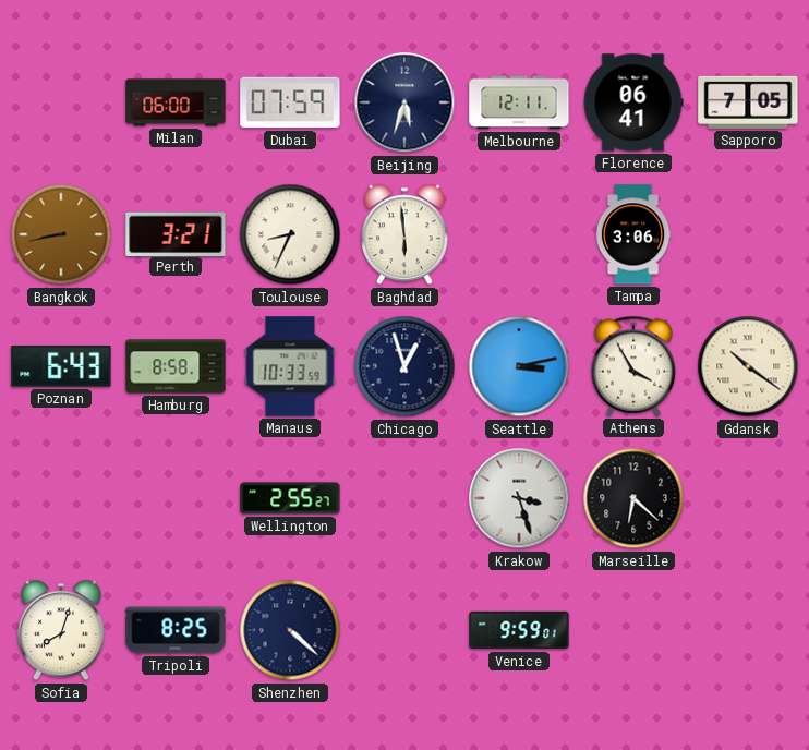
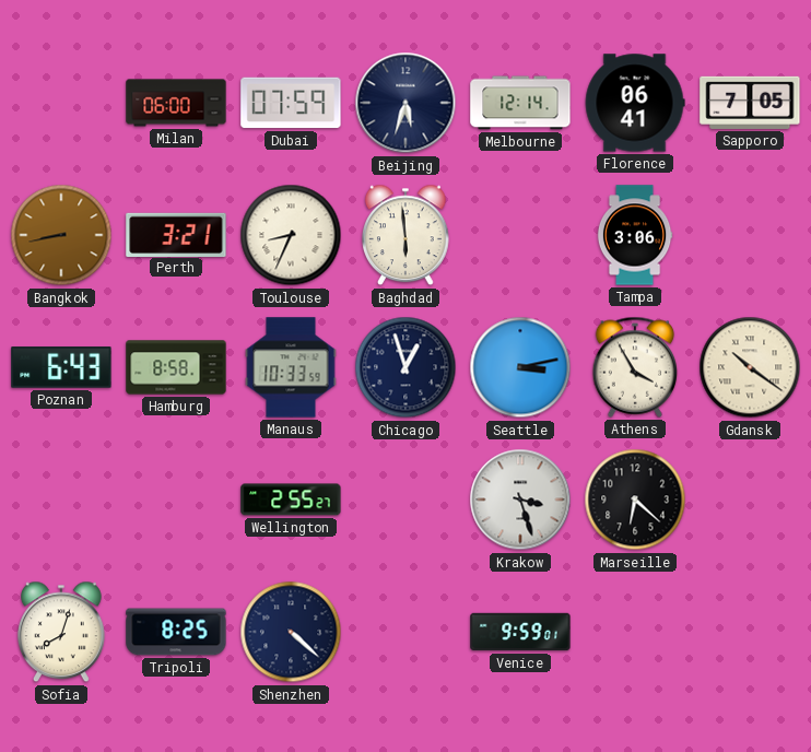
Melbourne: 12:11 -> 12:14
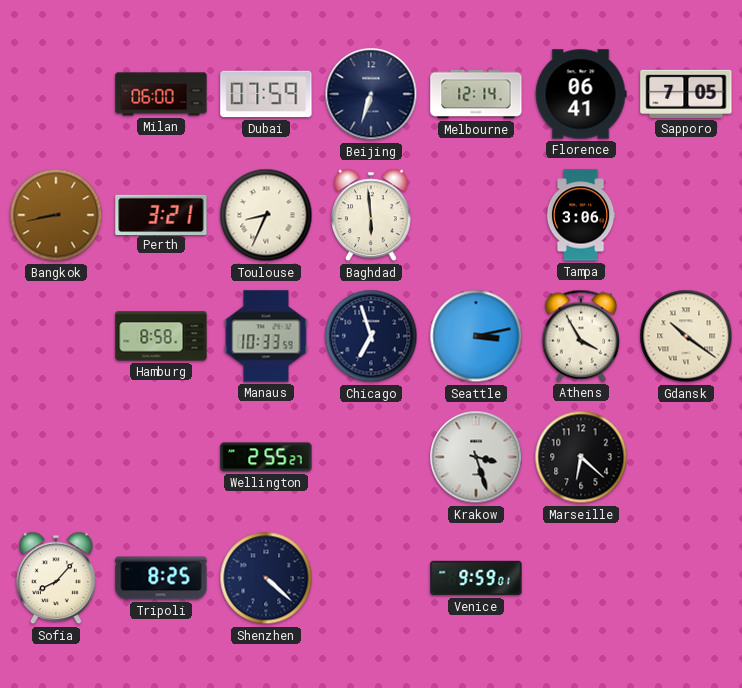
Beijing: 5:33 -> 6:33
Poznan: 6:43 -> none
Chicago: 12:57 -> 6:57
Sofia: 8:03 -> 8:07
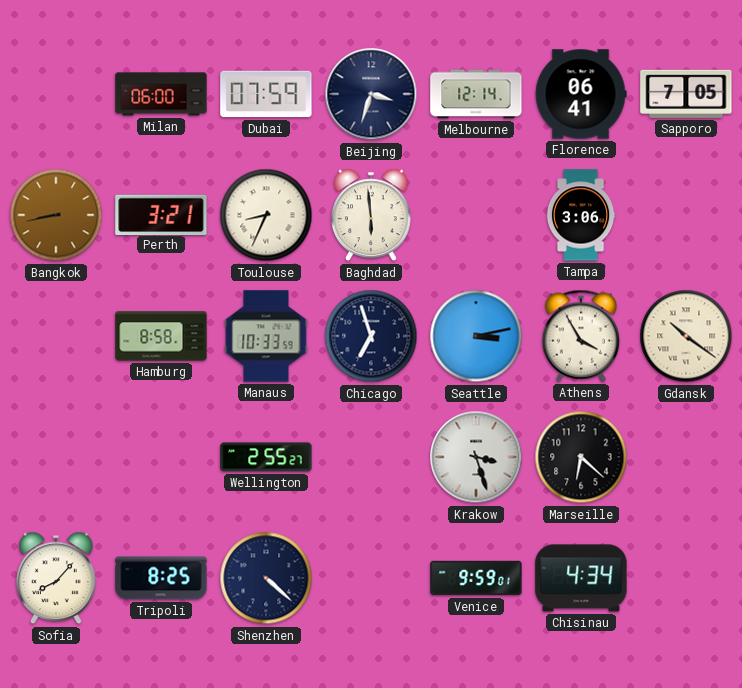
Beijing: 6:33 -> 3:33
Chisinau: none -> 4:34
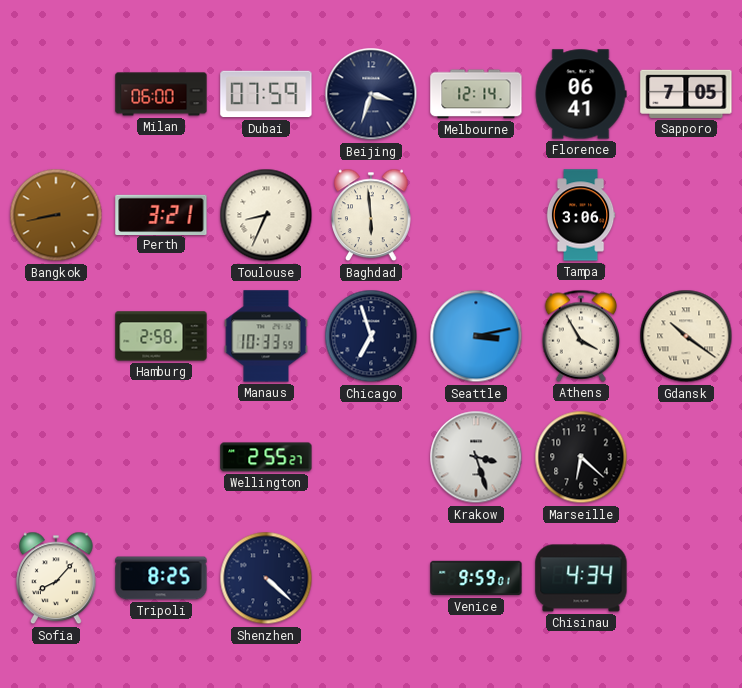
Hamburg: 8:58 -> 2:58
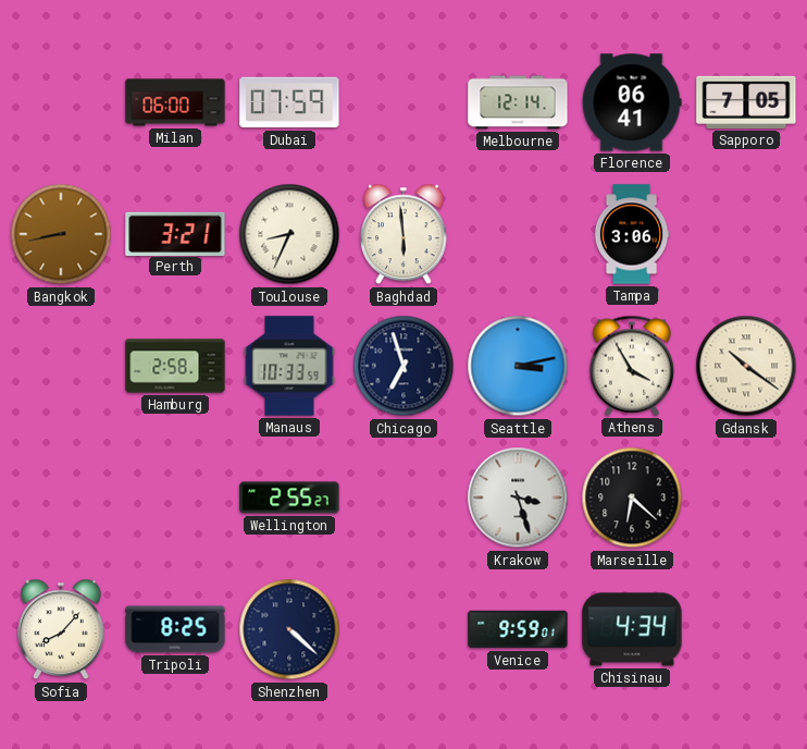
Beijing: 3:33 -> none
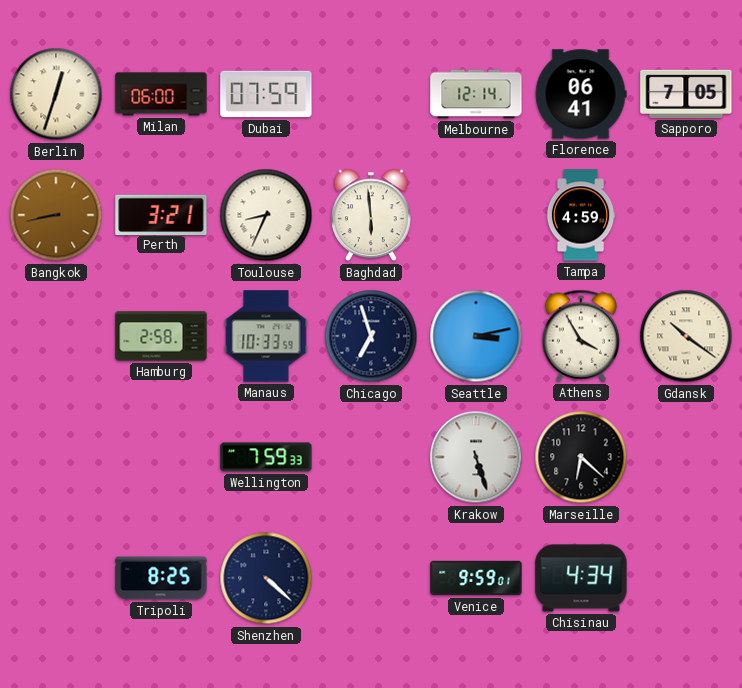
Berlin: none -> 12:33
Tampa: 3:06 -> 4:59
Wellington: 2:55 -> 7:59
Krakow: 3:27 -> 5:27
Sofia: 8:07 -> none
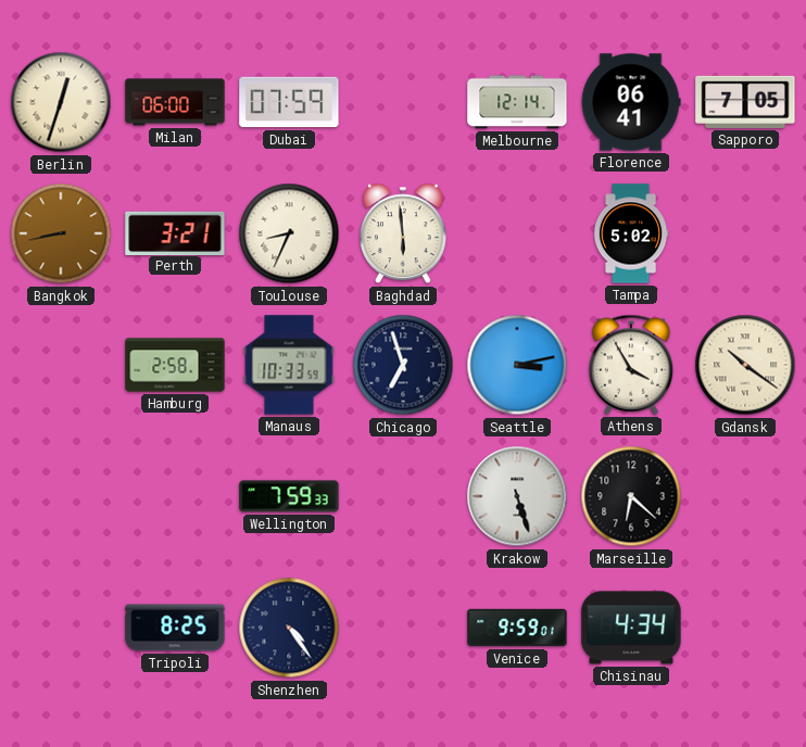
Tampa: 4:59 -> 5:02
Shenzhen: 4:22 -> 4:24
